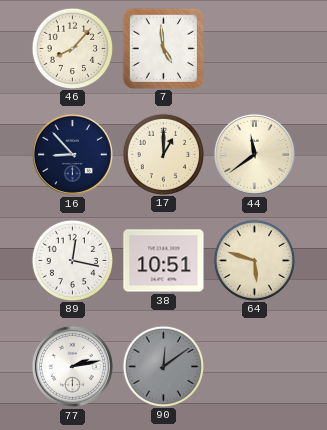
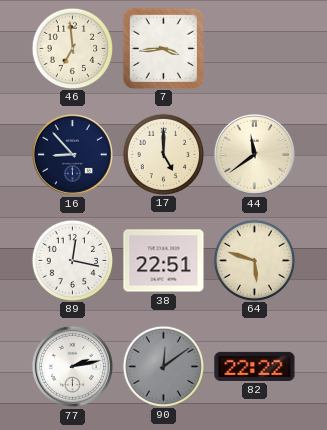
46: 8:07 -> 6:59
7: 4:59 -> 3:44
17: 1:00 -> 5:00
38: 10:51 -> 22:51
82: none -> 22:22
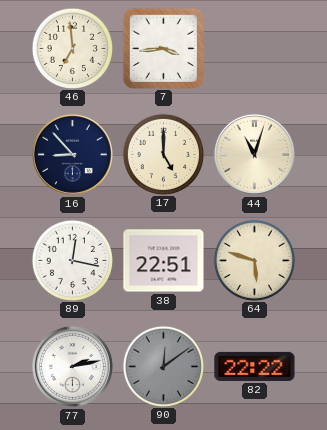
44: 11:39 -> 11:03
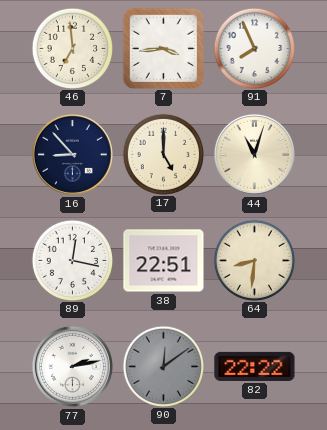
91: none -> 7:56
64: 5:48 -> 8:31
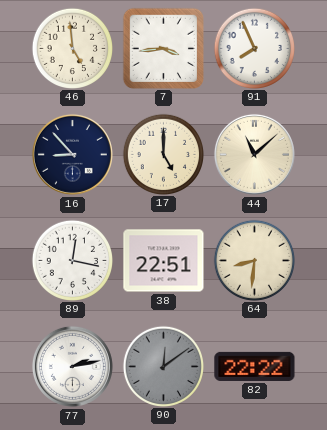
46: 6:59 -> 4:59
44: 11:03 -> 11:08
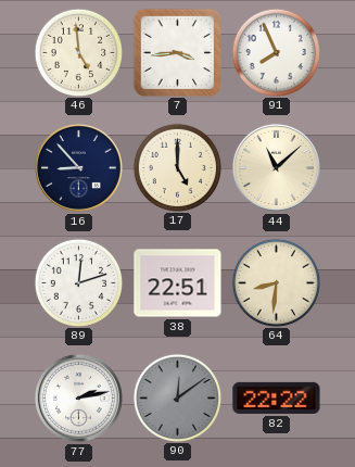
89: 12:17 -> 12:12
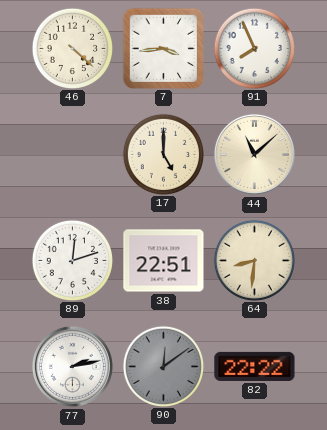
46: 4:59 -> 4:22
16: 8:53 -> none
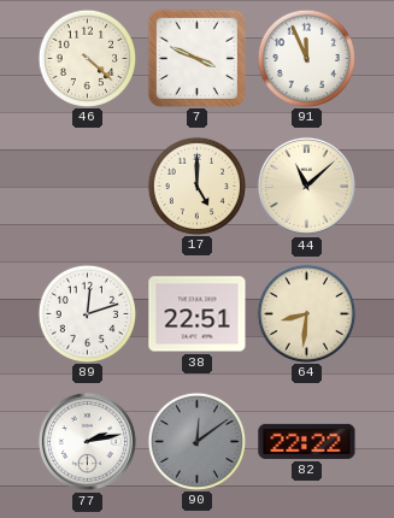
7: 3:44 -> 3:49
91: 7:56 -> 11:56
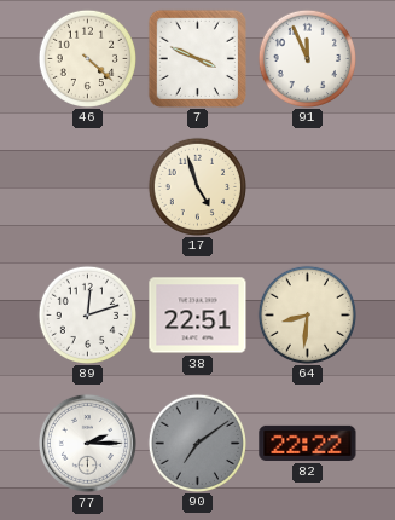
17: 5:00 -> 4:57
44: 11:08 -> none
77: 2:13 -> 2:15
90: 12:09 -> 7:09
